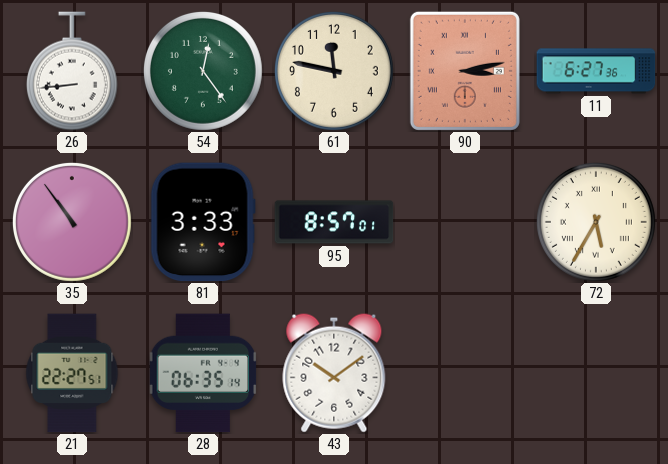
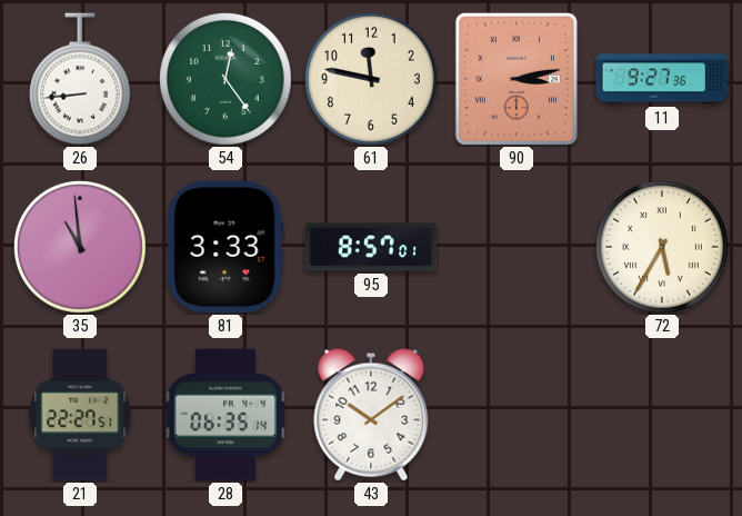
11: 6:27 -> 9:27
35: 10:54 -> 10:59
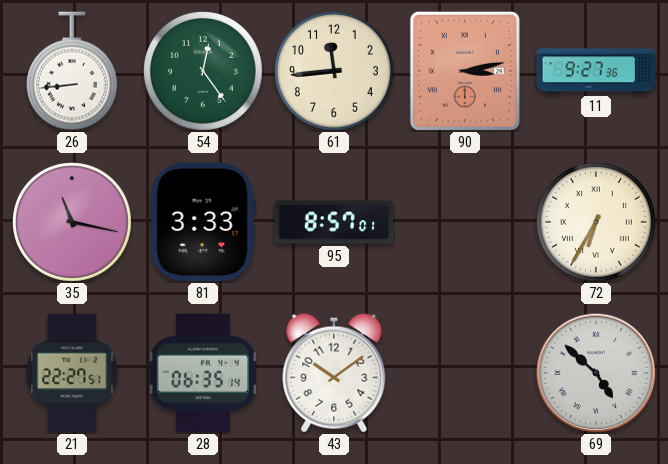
61: 11:47 -> 11:44
35: 10:59 -> 11:17
72: 5:35 -> 6:35
69: none -> 4:52
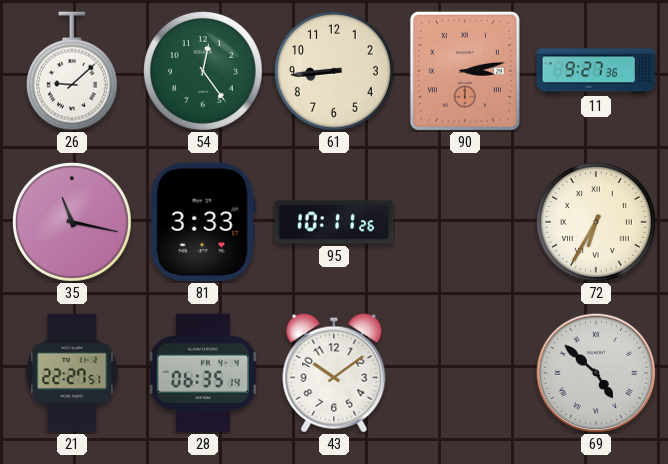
26: 8:44 -> 9:08
61: 11:44 -> 8:44
95: 8:57 -> 10:11
